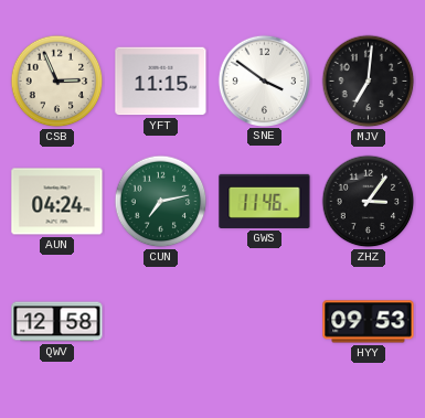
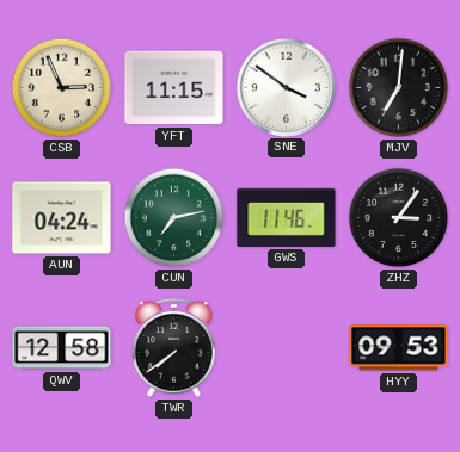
TWR: none -> 7:39
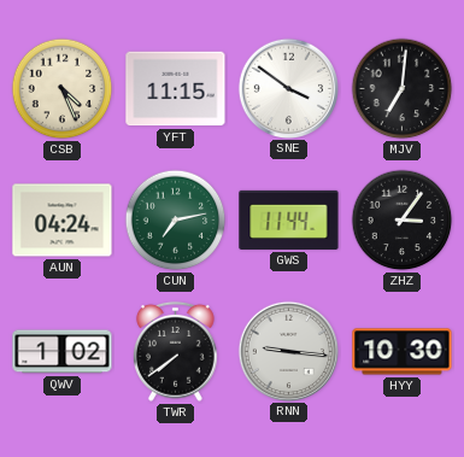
CSB: 2:56 -> 4:26
GWS: 11:46 -> 11:44
QWV: 12:58 -> 1:02
RNN: none -> 9:16
HYY: 09:53 -> 10:30
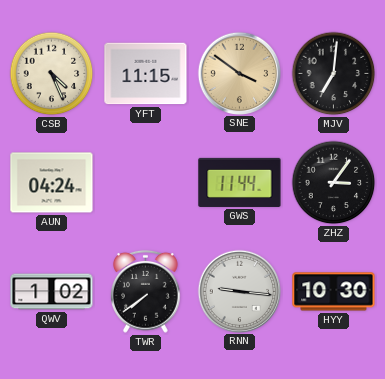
SNE dial: white -> champagne
CUN: 7:13 -> none
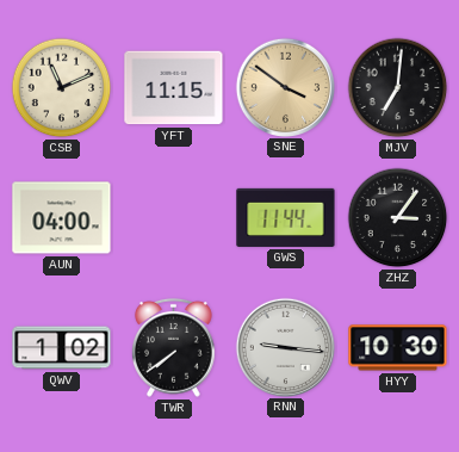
CSB: 4:26 -> 11:11
AUN: 04:24 -> 04:00
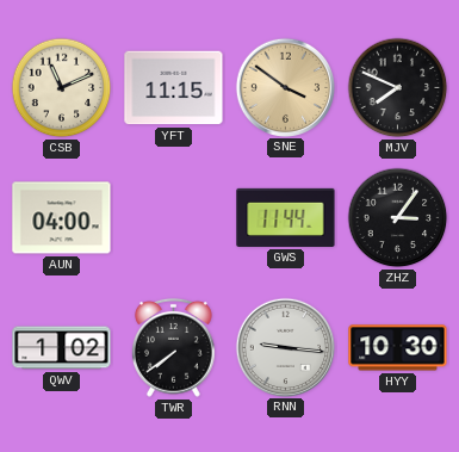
MJV: 7:01 -> 7:49
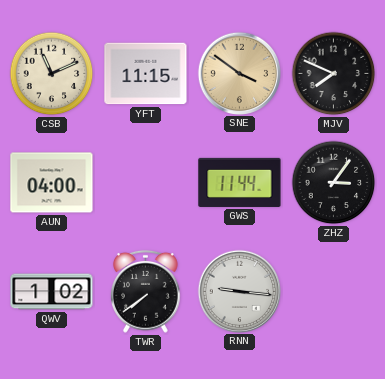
HYY: 10:30 -> none
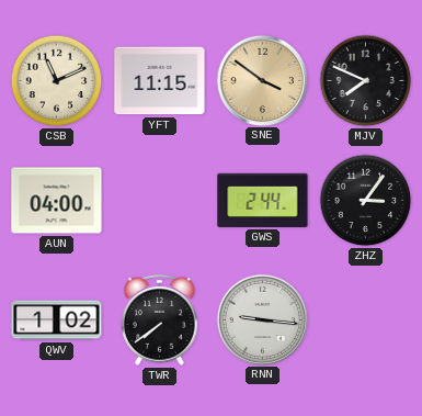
GWS: 11:44 -> 2:44
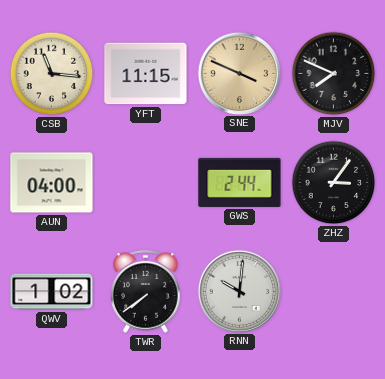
CSB: 11:11 -> 11:16
SNE: 3:51 -> 3:49
RNN: 9:16 -> 10:01
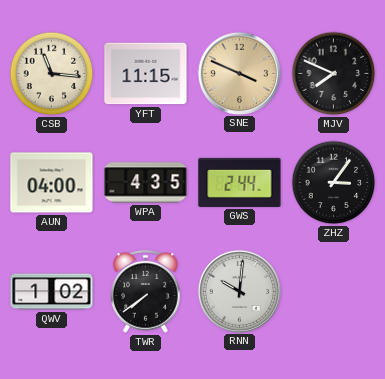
WPA: none -> 4:35
